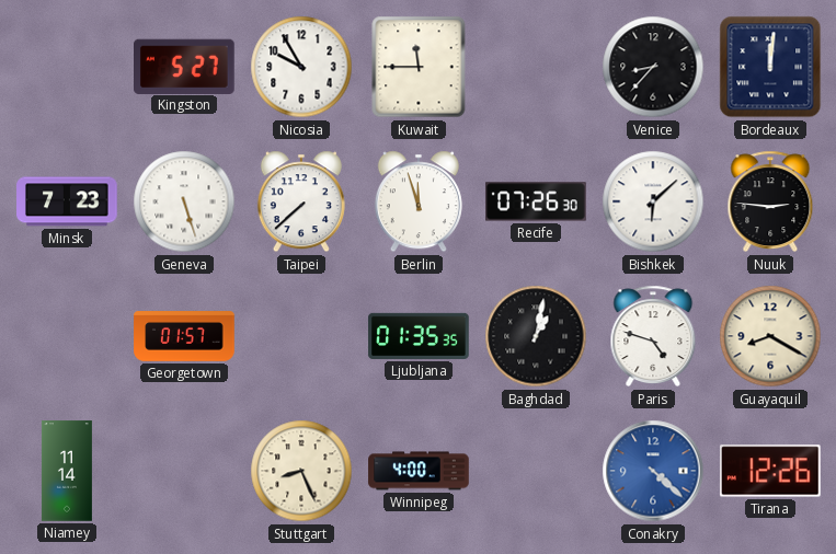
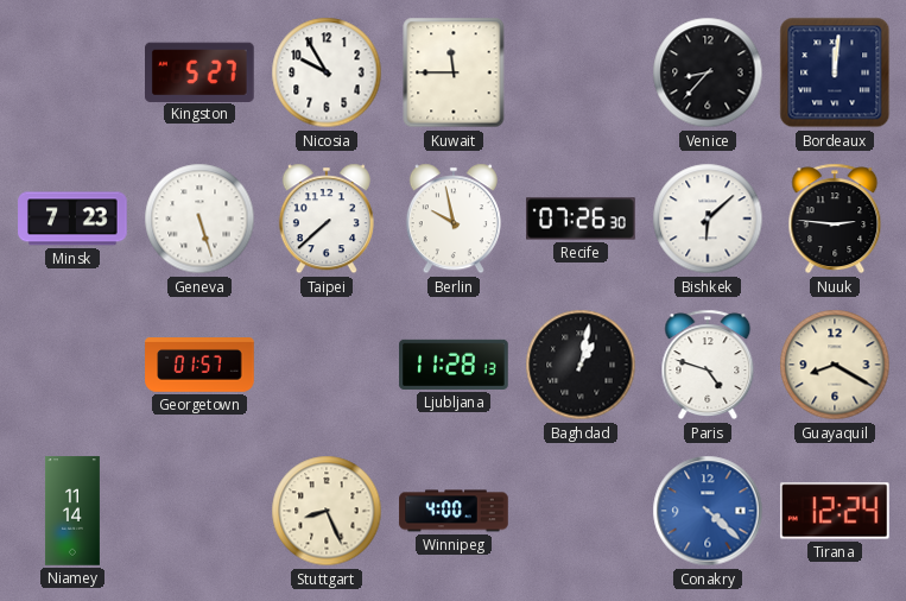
Berlin: 11:57 -> 9:58
Ljubljana: 01:35 -> 11:28
Tirana: 12:26 -> 12:24
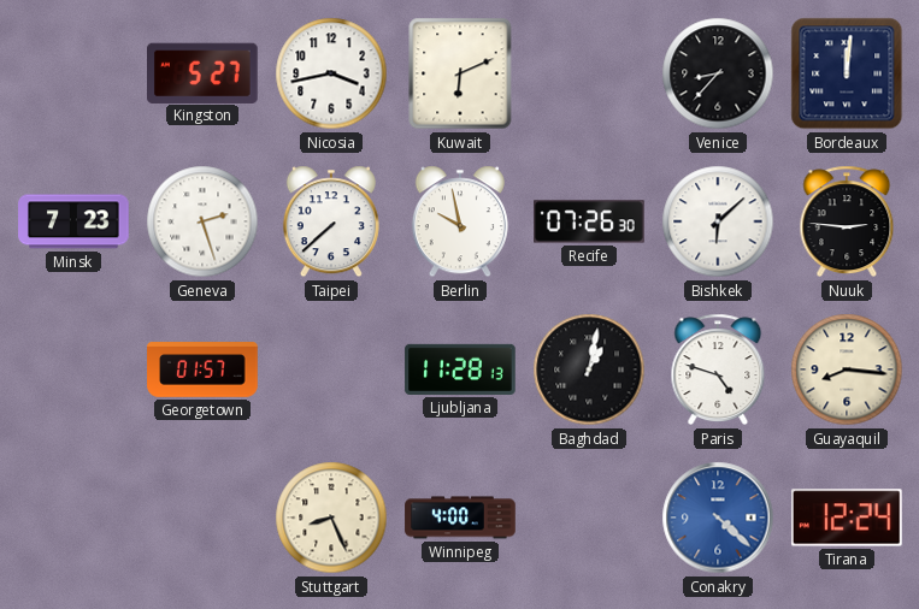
Nicosia: 9:55 -> 3:43
Kuwait: 11:45 -> 6:11
Geneva: 5:27 -> 2:27
Guayaquil: 8:20 -> 8:16
Niamey: 11:14 -> none
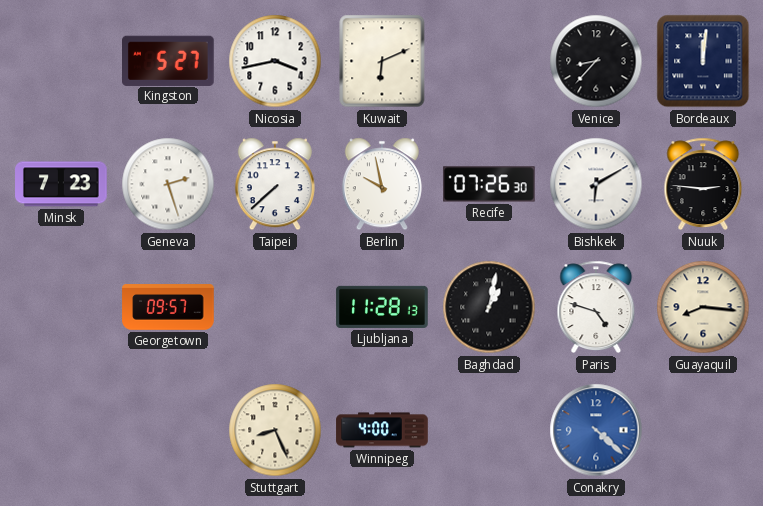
Bishkek: 6:08 -> 6:10
Georgetown: 01:57 -> 09:57
Tirana: 12:24 -> none
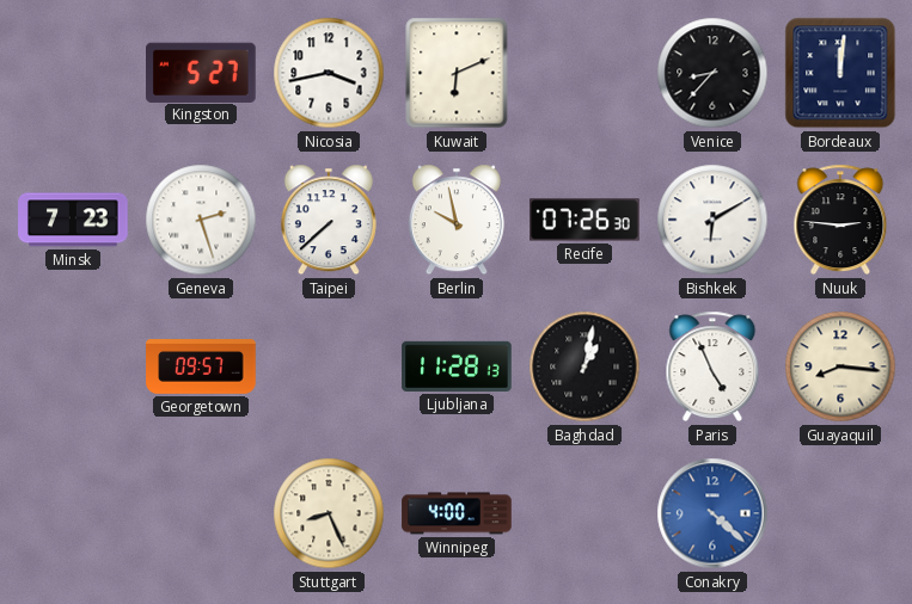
Paris: 4:48 -> 4:56
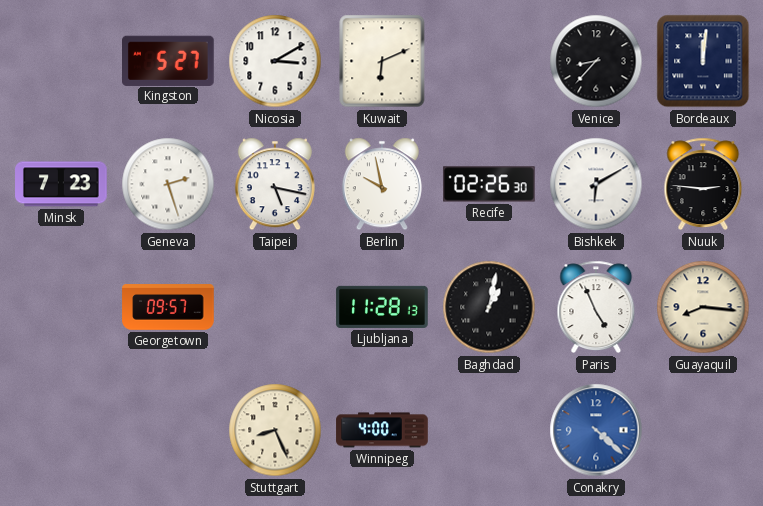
Nicosia: 3:43 -> 3:10
Taipei: 7:38 -> 5:17
Recife: 07:26 -> 02:26
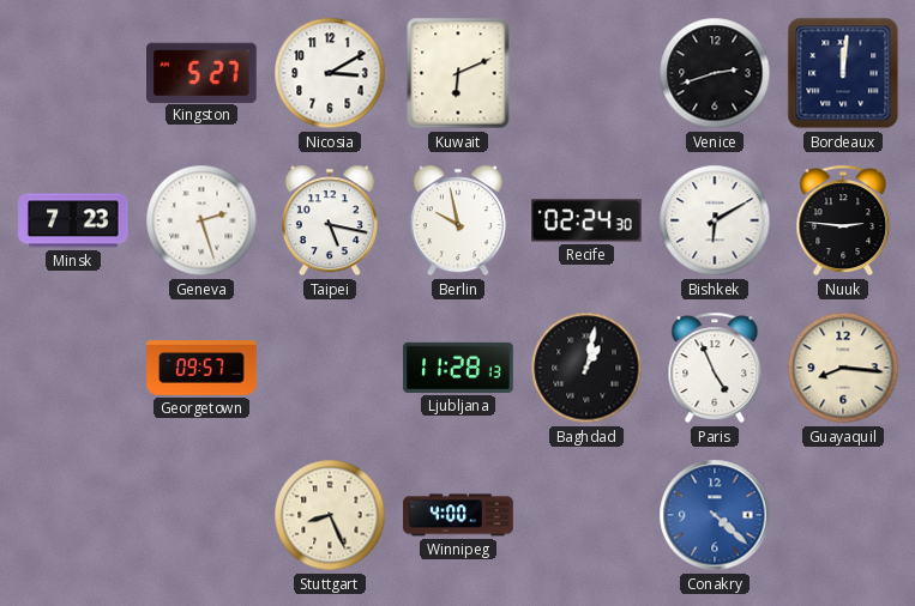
Venice: 8:37 -> 2:42
Recife: 02:26 -> 02:24
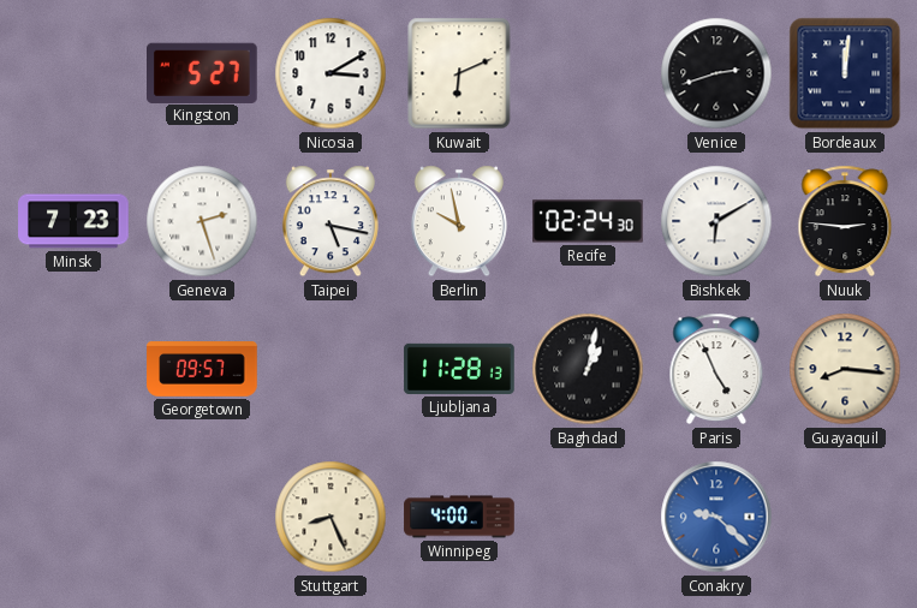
Conakry: 4:22 -> 9:22
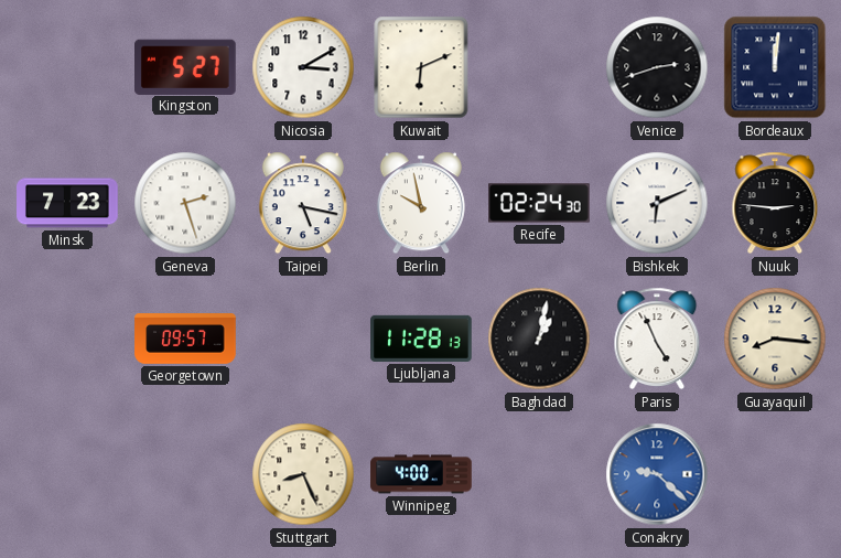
Bishkek: 6:10 -> 6:11
